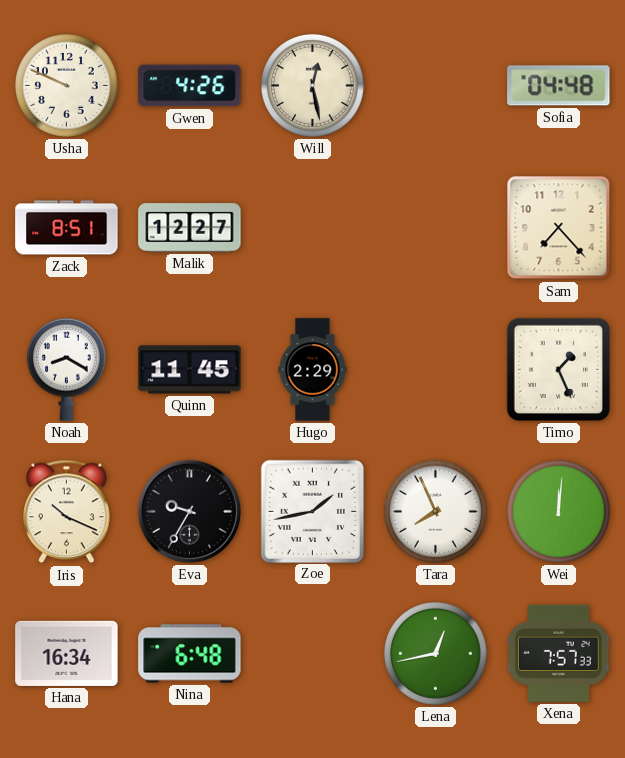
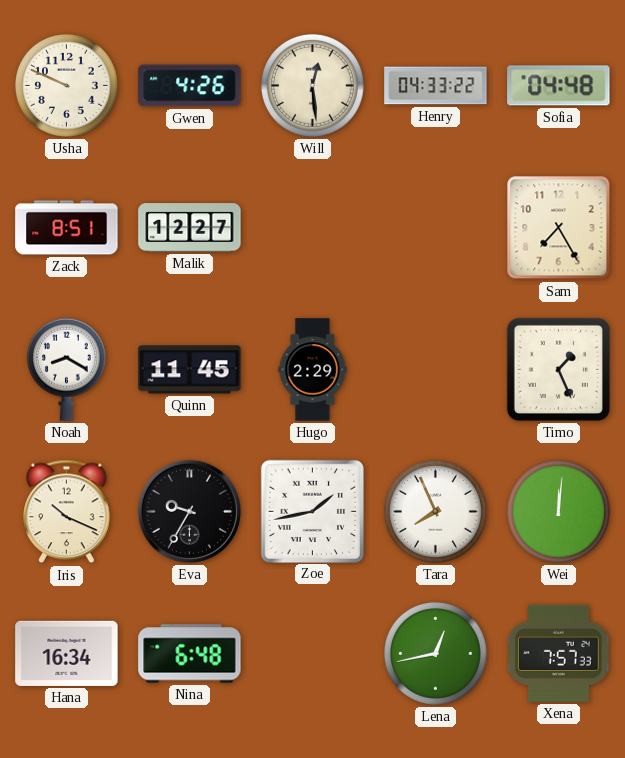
Will: 12:28 -> 12:29
Henry: none -> 04:33
Sam: 7:23 -> 7:25
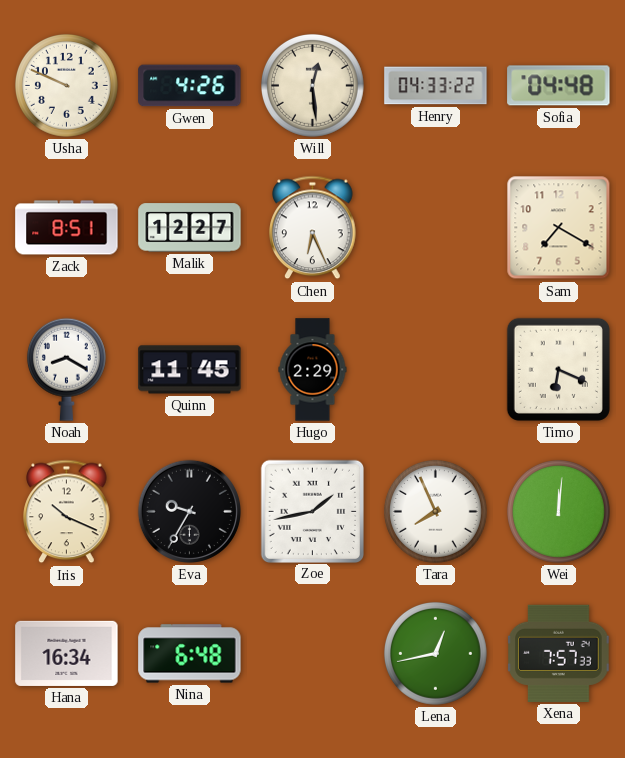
Chen: none -> 6:26
Sam: 7:25 -> 7:20
Timo: 1:26 -> 6:19
